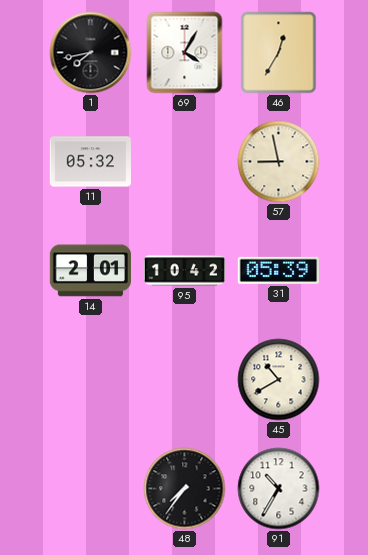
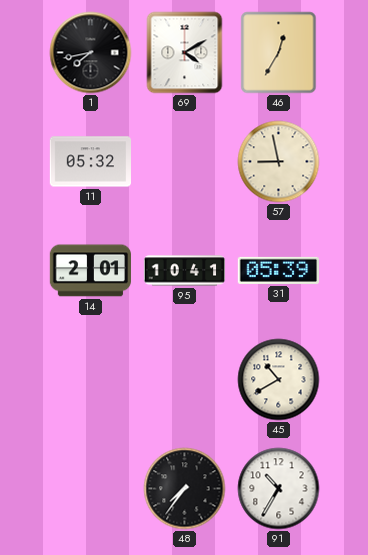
69: 4:05 -> 4:10
95: 10:42 -> 10:41
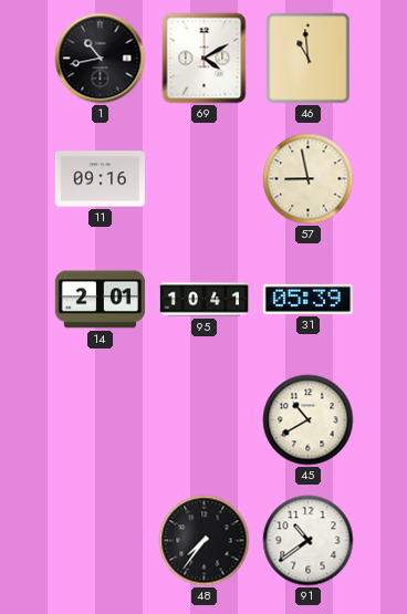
1: 7:43 -> 10:43
46: 12:35 -> 10:59
11: 05:32 -> 09:16
91: 10:35 -> 10:39
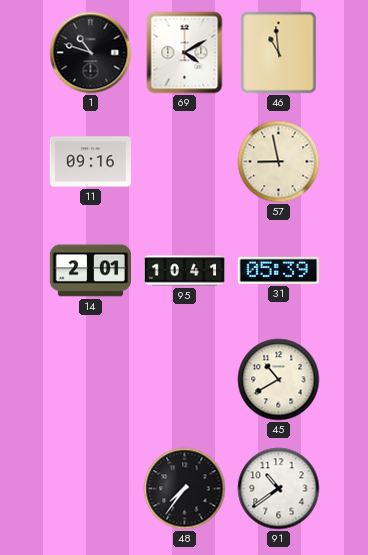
1: 10:43 -> 10:48
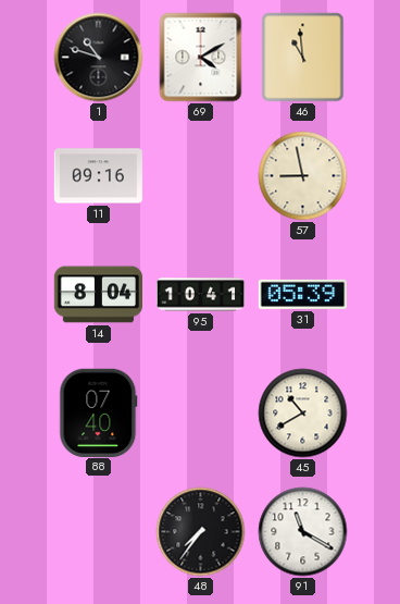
14: 2:01 -> 8:04
88: none -> 07:40
91: 10:39 -> 11:20
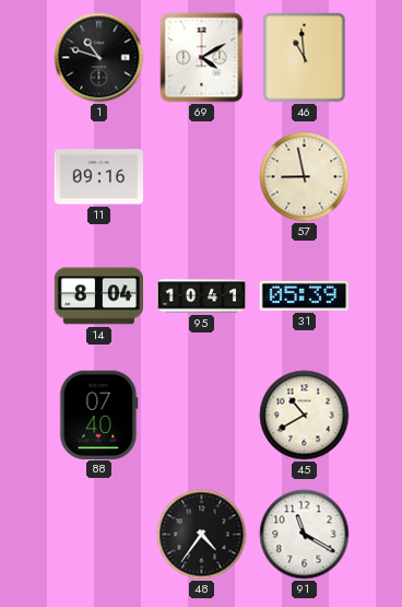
48: 7:36 -> 4:36
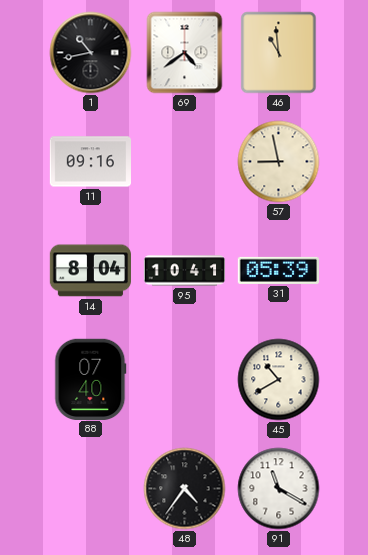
1: 10:48 -> 10:43
69: 4:10 -> 4:39
